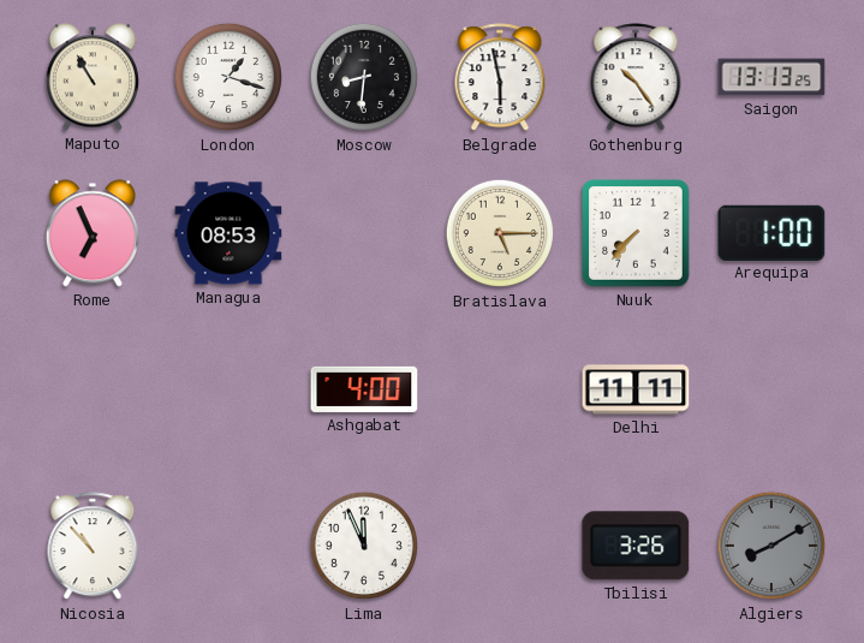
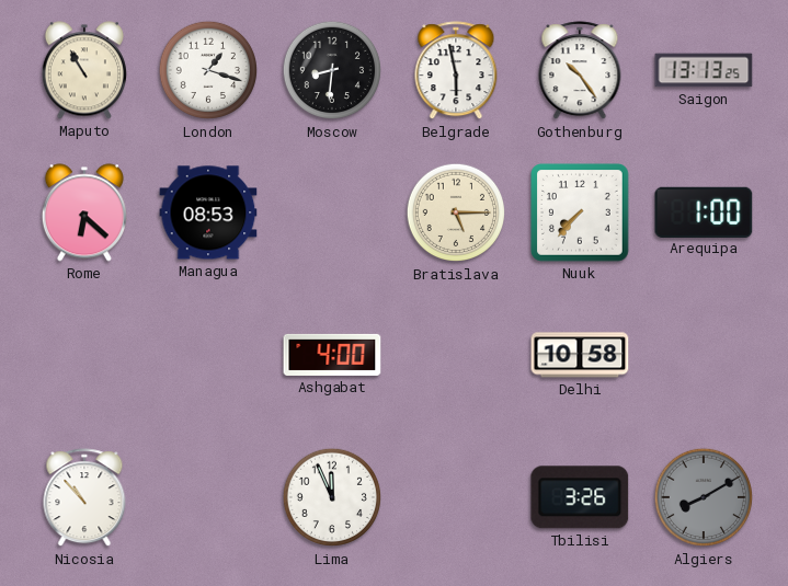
Rome: 6:56 -> 6:22
Delhi: 11:11 -> 10:58
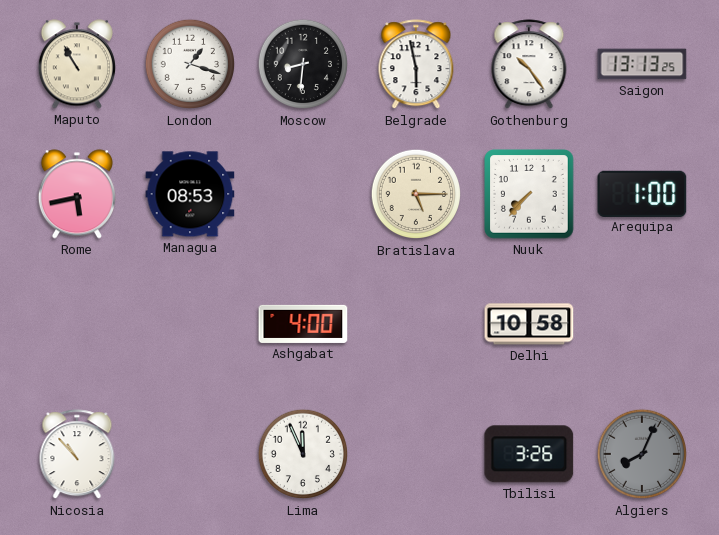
Rome: 6:22 -> 5:43
Algiers: 8:10 -> 8:04
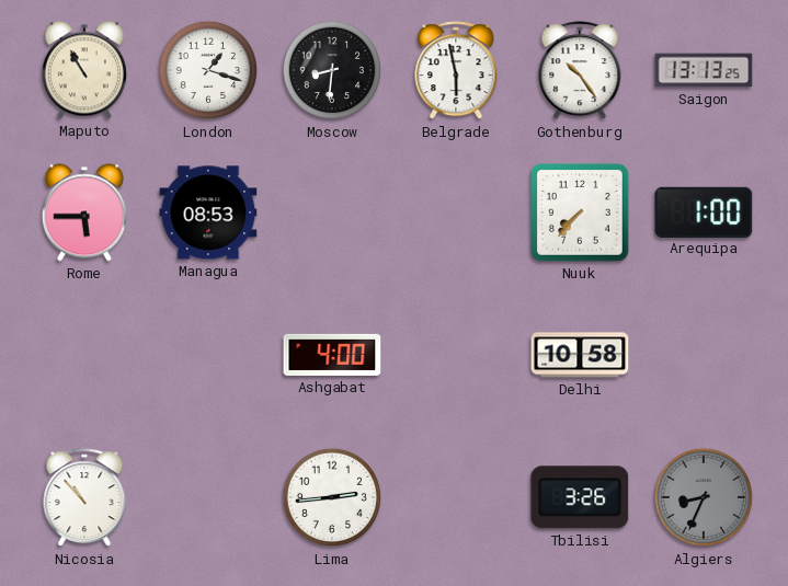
Rome: 5:43 -> 5:45
Bratislava: 5:15 -> none
Lima: 11:56 -> 2:44
Algiers: 8:04 -> 8:34
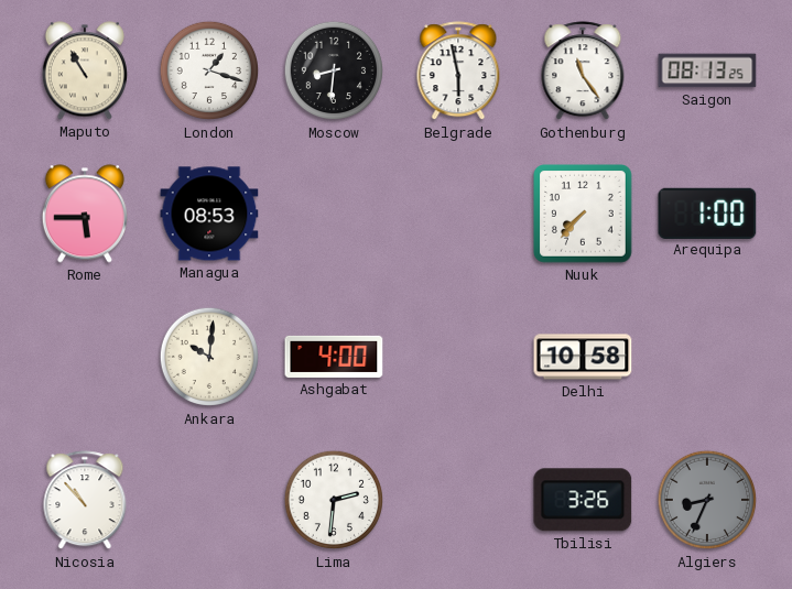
Gothenburg: 10:24 -> 11:24
Saigon: 13:13 -> 08:13
Ankara: none -> 10:01
Lima: 2:44 -> 2:31
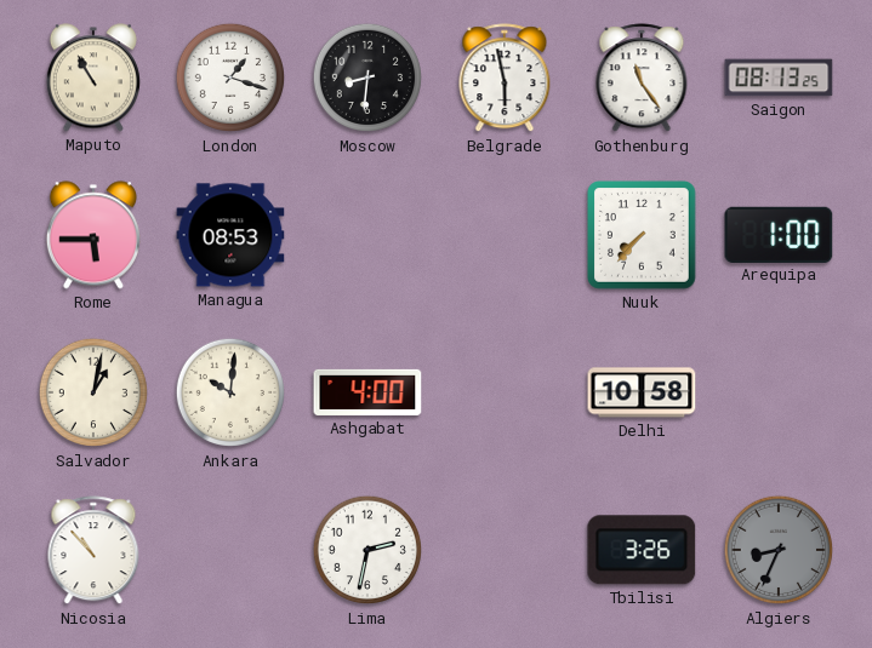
Salvador: none -> 1:02
Lima: 2:31 -> 2:32
